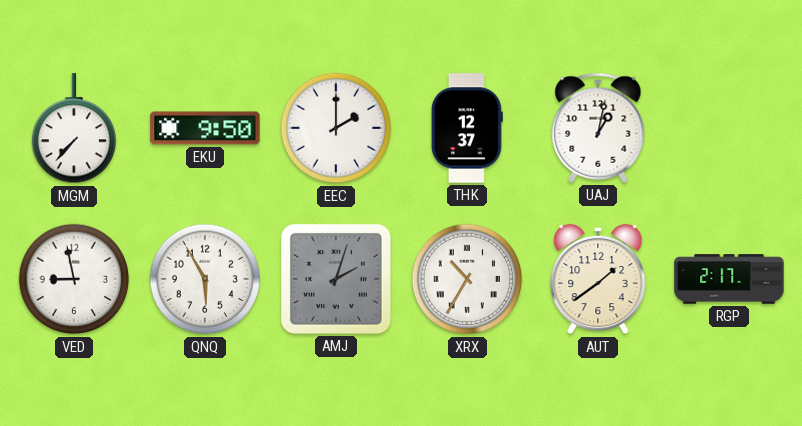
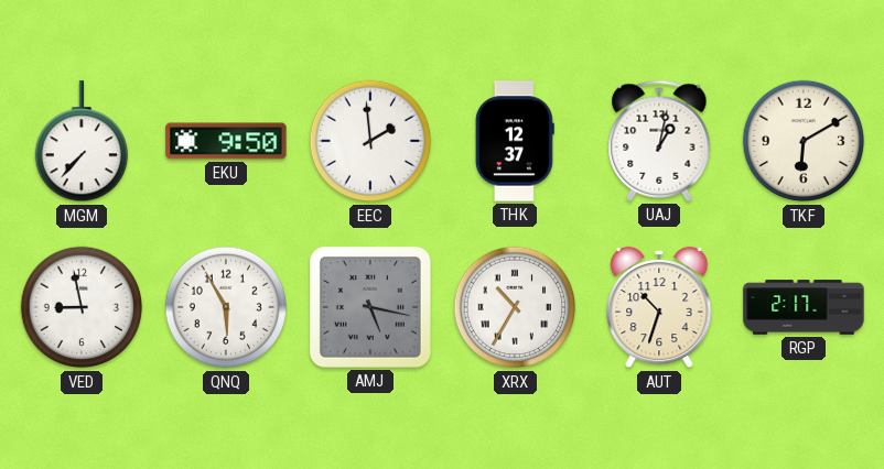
EEC: 2:00 -> 1:59
TKF: none -> 6:10
AMJ: 2:03 -> 5:17
AUT: 1:39 -> 10:33
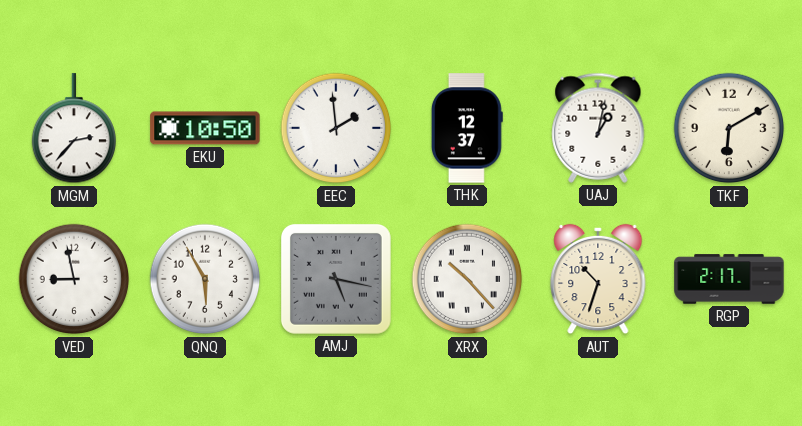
MGM: 7:37 -> 2:37
EKU: 9:50 -> 10:50
XRX: 10:35 -> 10:23
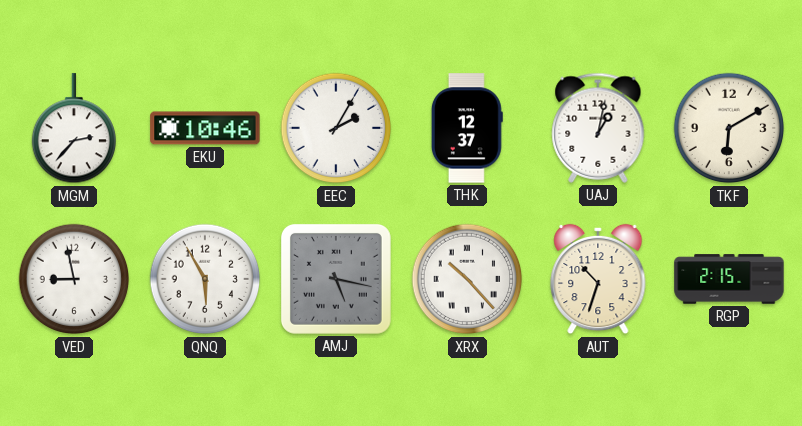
EKU: 10:50 -> 10:46
EEC: 1:59 -> 2:05
RGP: 2:17 -> 2:15
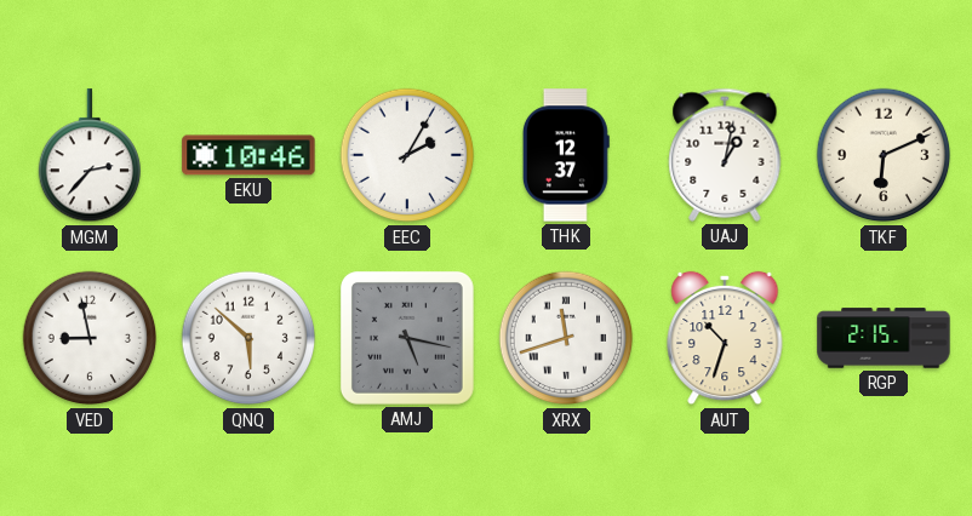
TKF: 6:10 -> 6:11
QNQ: 5:55 -> 5:52
XRX: 10:23 -> 11:42
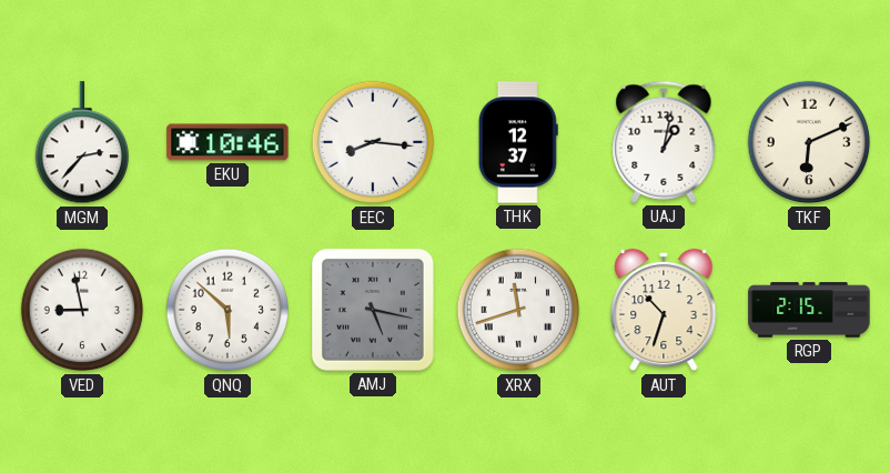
EEC: 2:05 -> 8:16
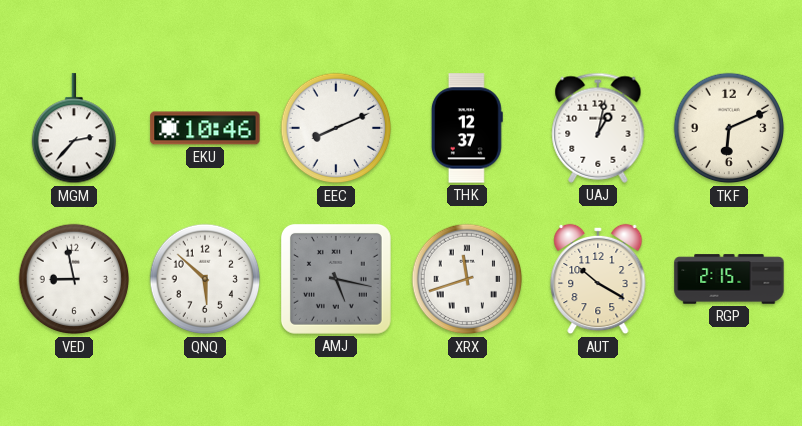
EEC: 8:16 -> 8:11
AUT: 10:33 -> 10:20
